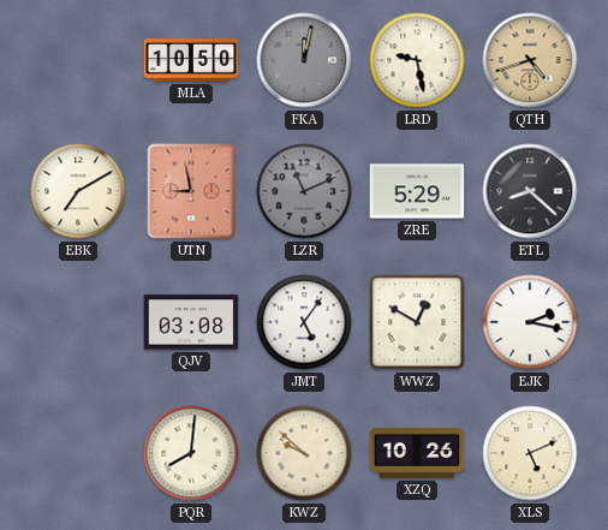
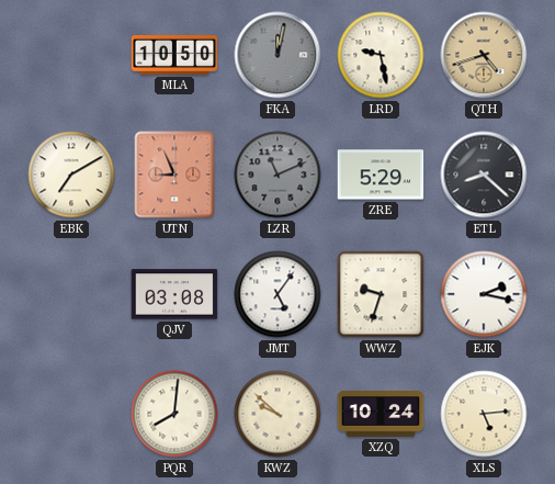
UTN: 8:58 -> 8:56
WWZ: 12:50 -> 9:33
XZQ: 10:26 -> 10:24
XLS: 5:11 -> 5:14
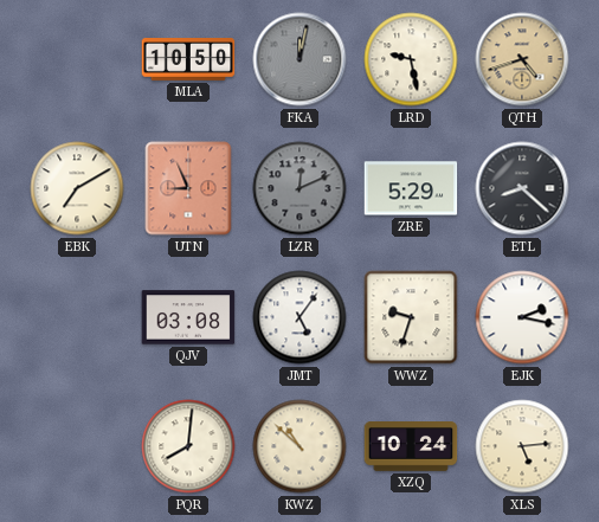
LZR: 11:11 -> 12:11
KWZ: 9:52 -> 10:52
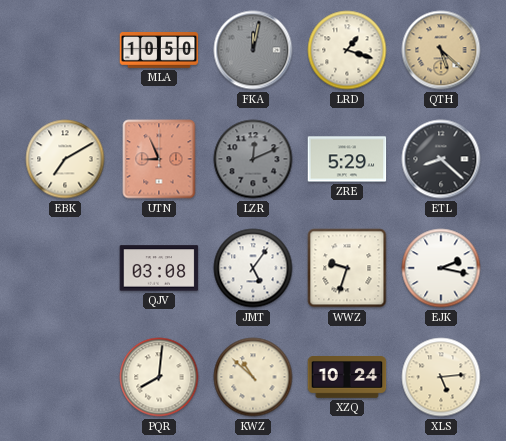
LRD: 9:28 -> 1:18
QTH: 4:42 -> 5:22
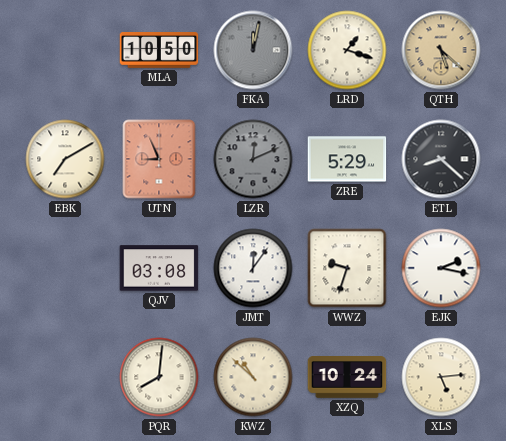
JMT: 5:06 -> 12:06
